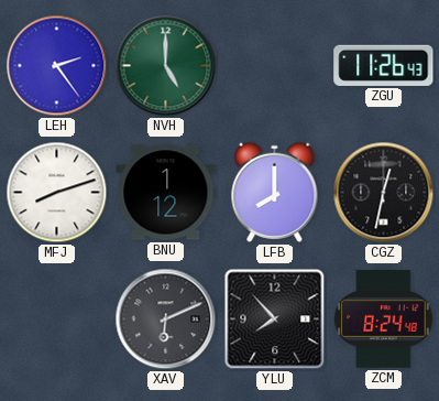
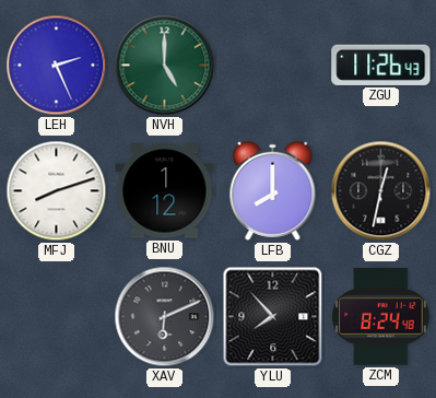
LEH: 2:24 -> 2:26
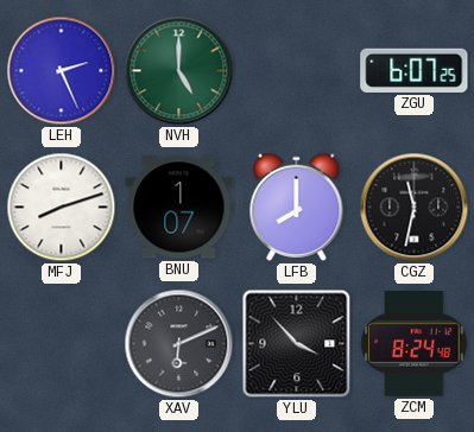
ZGU: 11:26 -> 6:07
BNU: 1:12 -> 1:07
CGZ: 12:32 -> 11:32
YLU: 7:53 -> 3:53
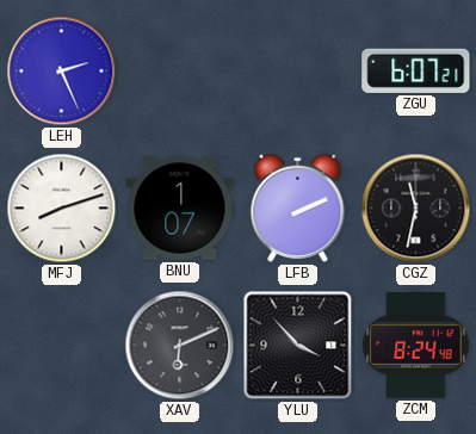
NVH: 5:00 -> none
ZGU: 6:07:25 -> 6:07:21
LFB: 8:00 -> 2:11
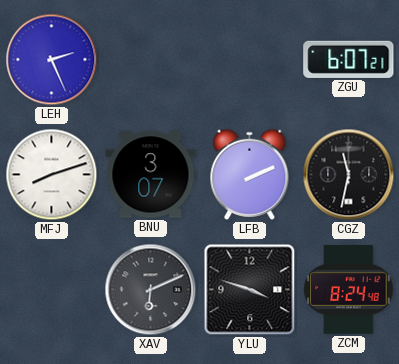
BNU: 1:07 -> 3:07
YLU: 3:53 -> 3:48
